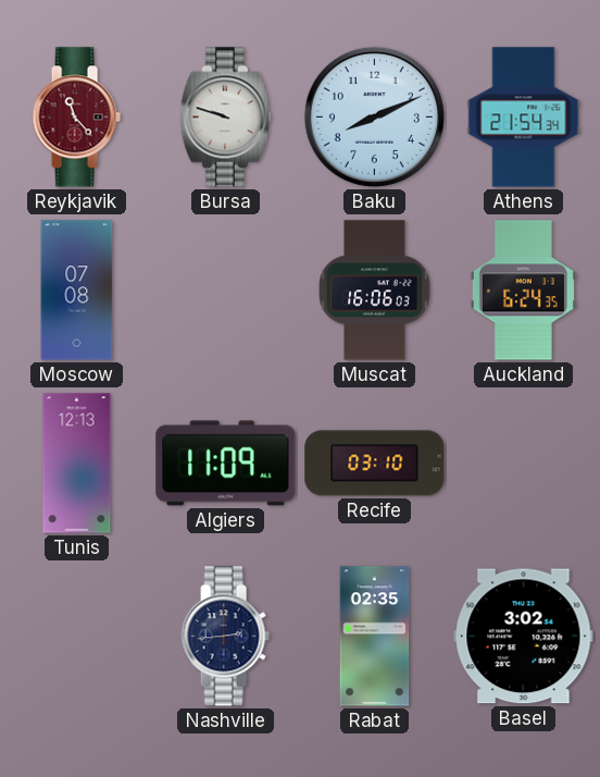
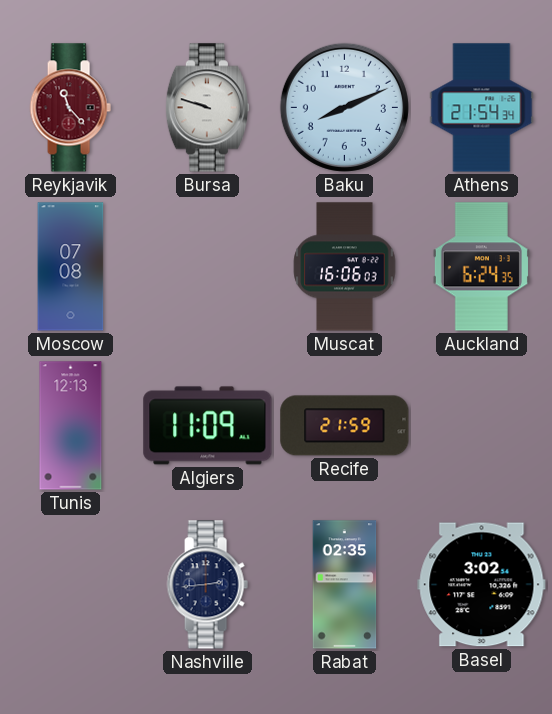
Recife: 03:10 -> 21:59
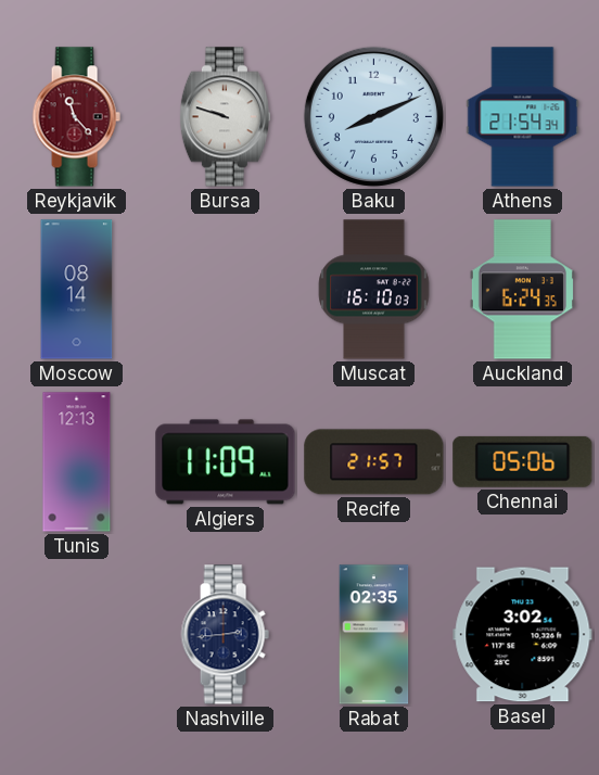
Moscow: 07:08 -> 08:14
Muscat: 16:06 -> 16:10
Recife: 21:59 -> 21:57
Chennai: none -> 05:06
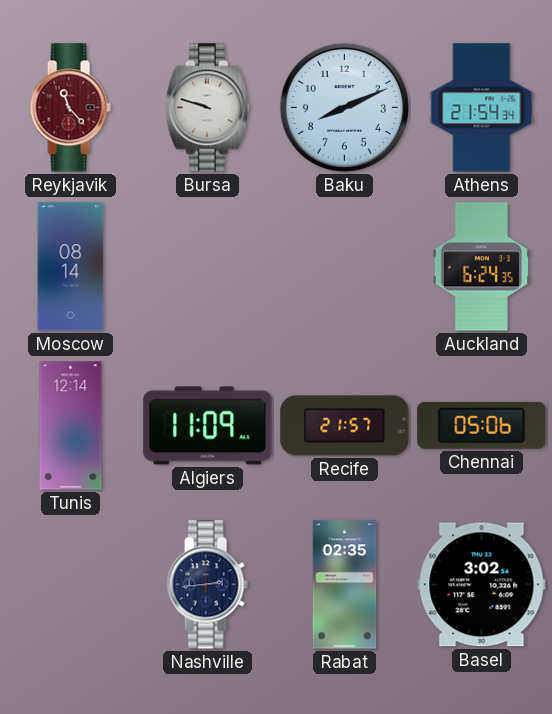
Muscat: 16:10 -> none
Tunis: 12:13 -> 12:14
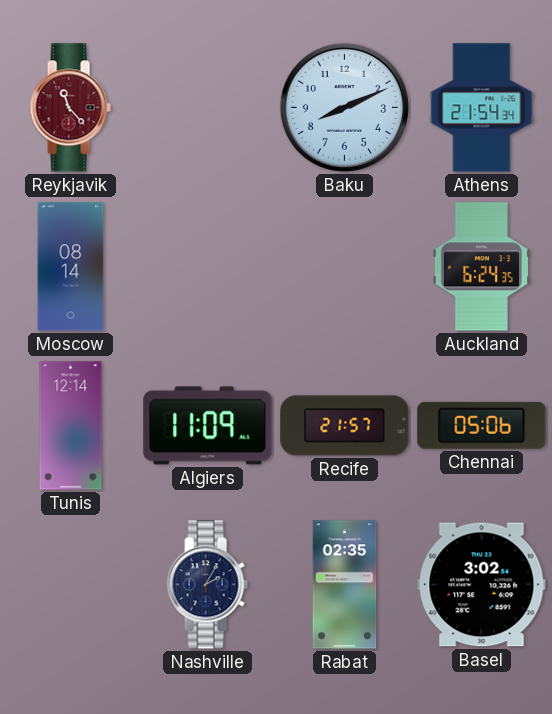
Bursa: 9:48 -> none
Nashville: 2:44 -> 2:05
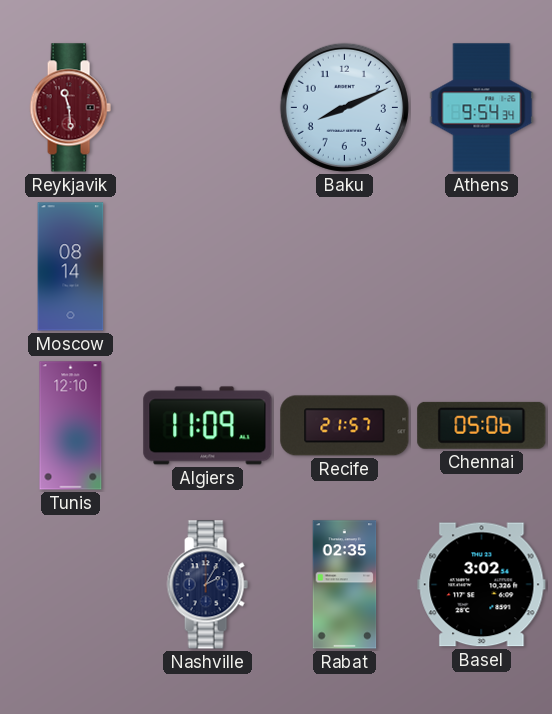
Reykjavik: 11:23 -> 11:29
Athens: 21:54 -> 9:54
Auckland: 6:24 -> none
Tunis: 12:14 -> 12:10
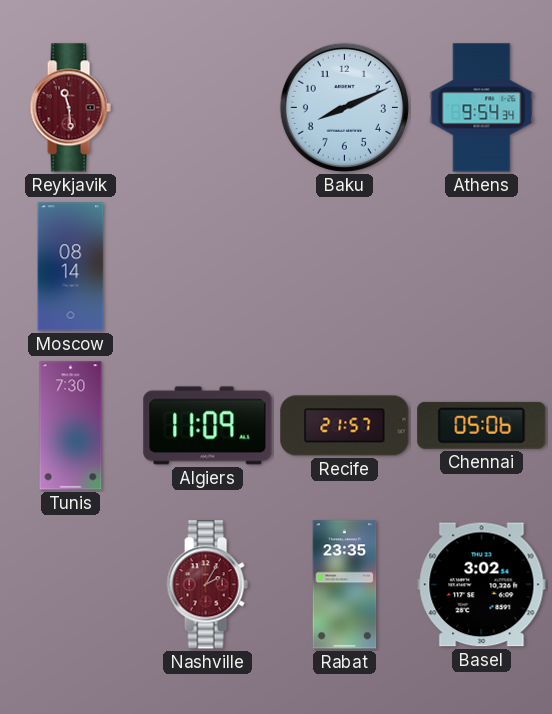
Tunis: 12:10 -> 7:30
Nashville dial: navy -> burgundy
Rabat: 02:35 -> 23:35
